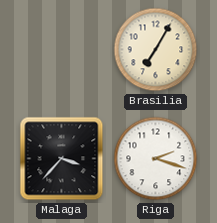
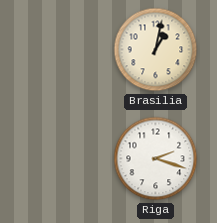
Brasilia: 7:05 -> 1:02
Malaga: 3:37 -> none
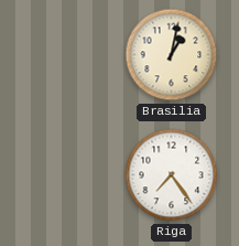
Riga: 2:18 -> 7:24
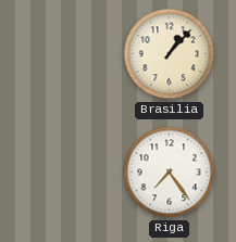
Brasilia: 1:02 -> 1:07
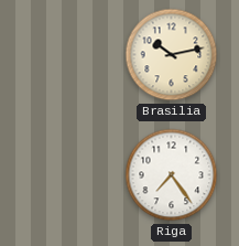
Brasilia: 1:07 -> 10:13
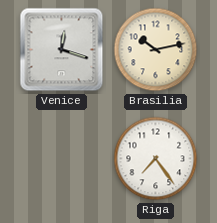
Venice: none -> 12:18
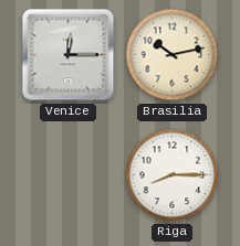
Venice: 12:18 -> 12:15
Riga: 7:24 -> 8:15
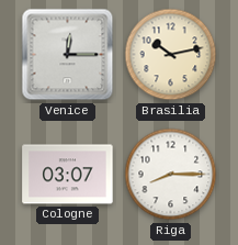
Cologne: none -> 03:07
